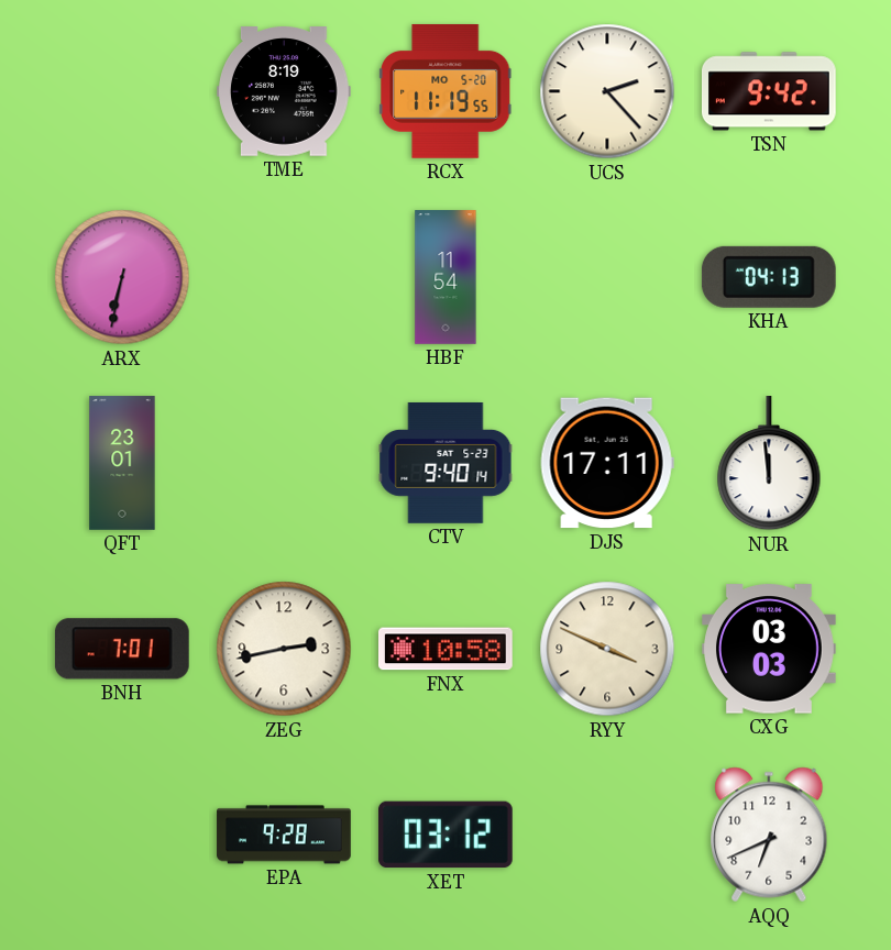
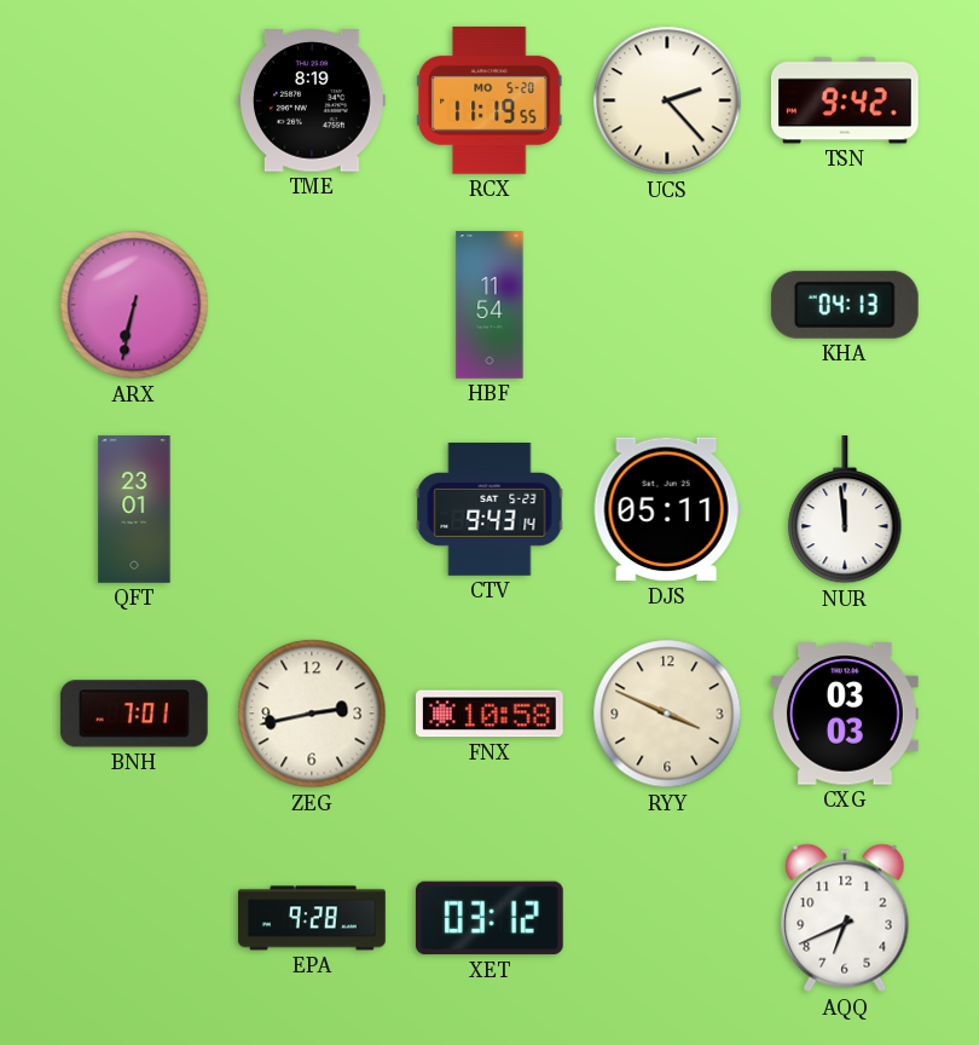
CTV: 9:40 -> 9:43
DJS: 17:11 -> 05:11
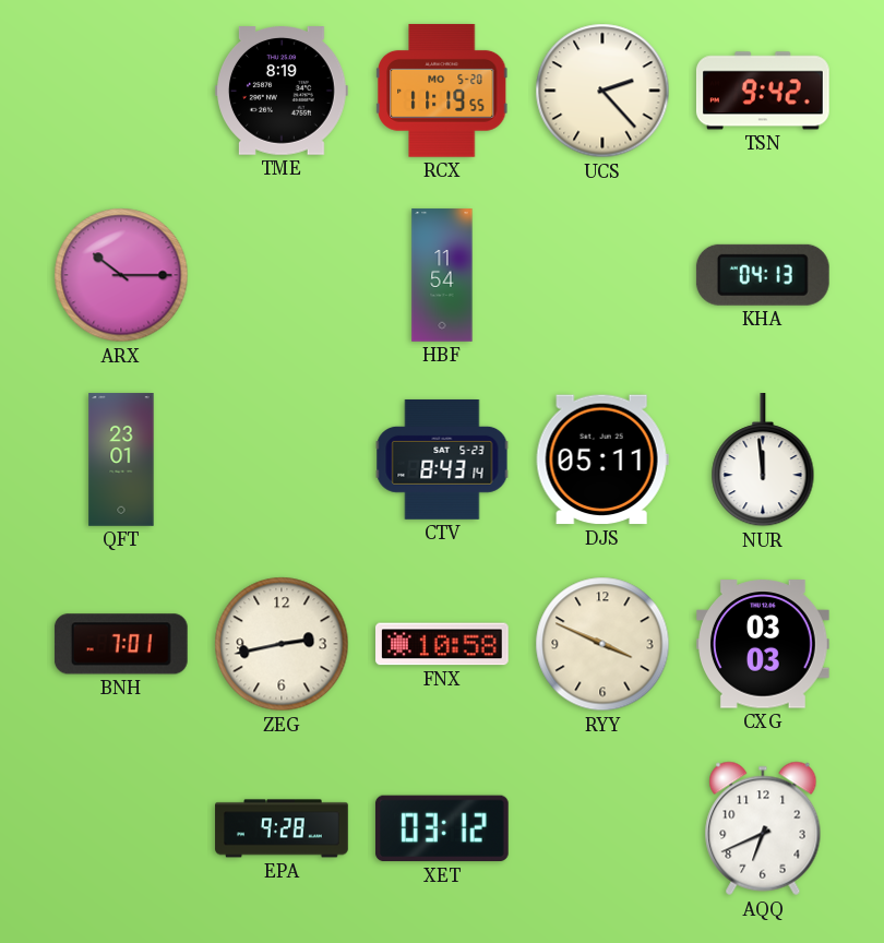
ARX: 6:32 -> 10:15
CTV: 9:43 -> 8:43
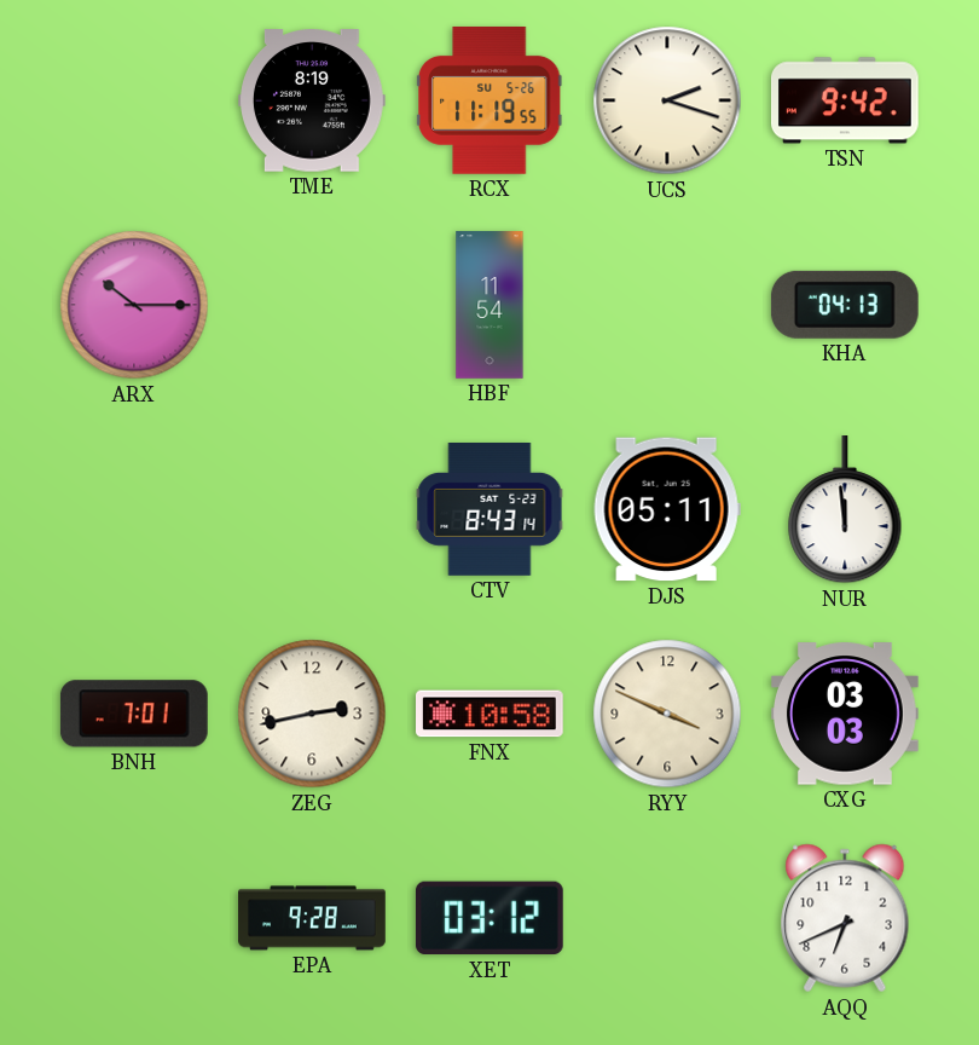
RCX date: MO 5-20 -> SU 5-26
UCS: 2:23 -> 2:18
QFT: 23:01 -> none
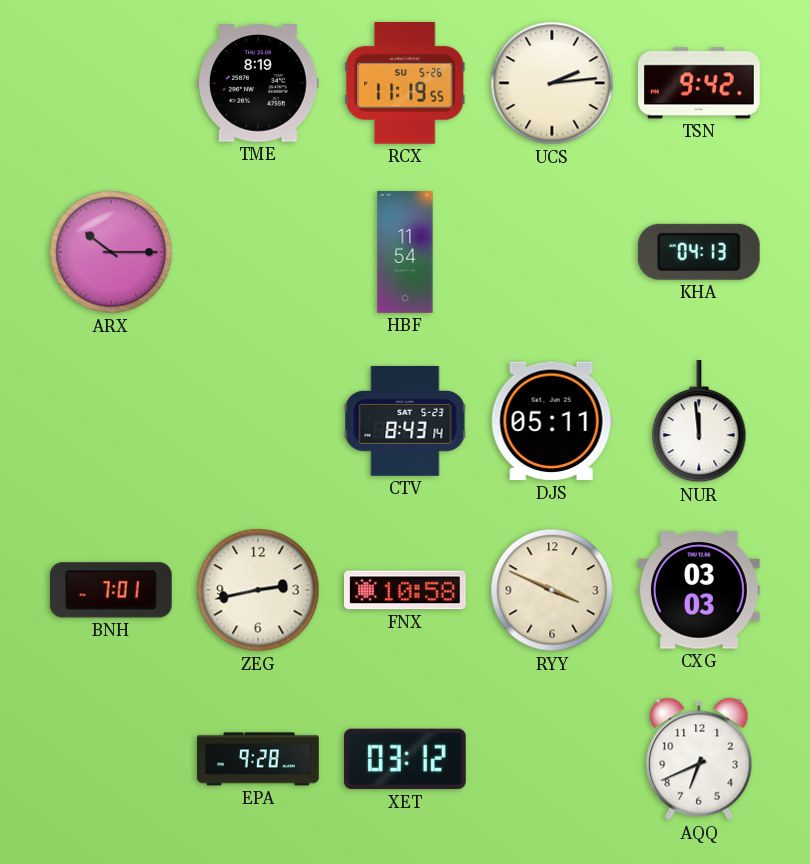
UCS: 2:18 -> 2:14
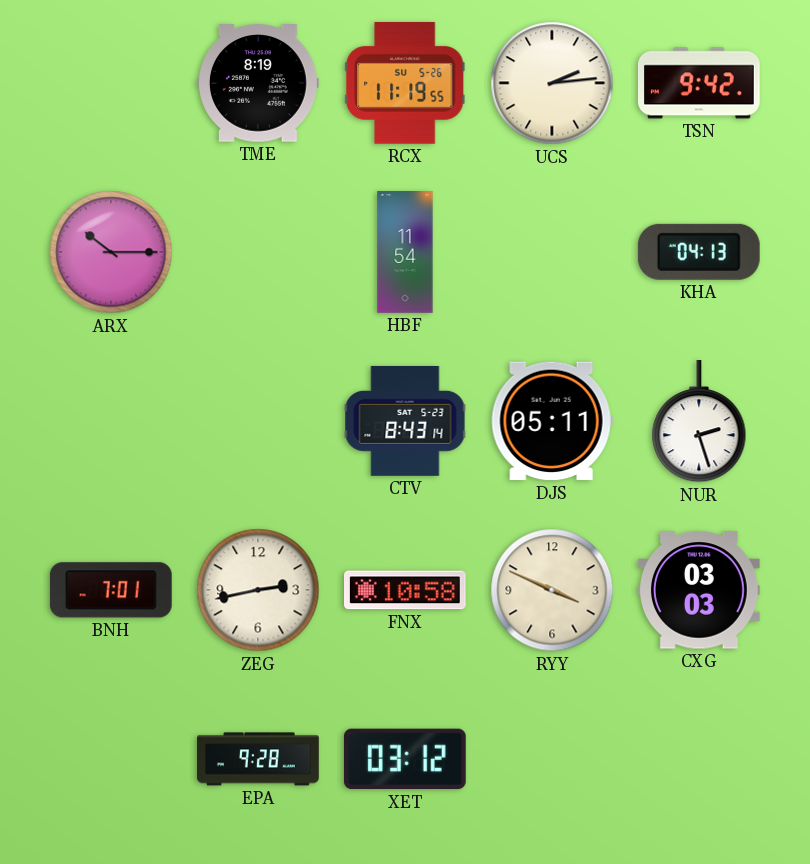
NUR: 11:59 -> 2:27
AQQ: 6:41 -> none
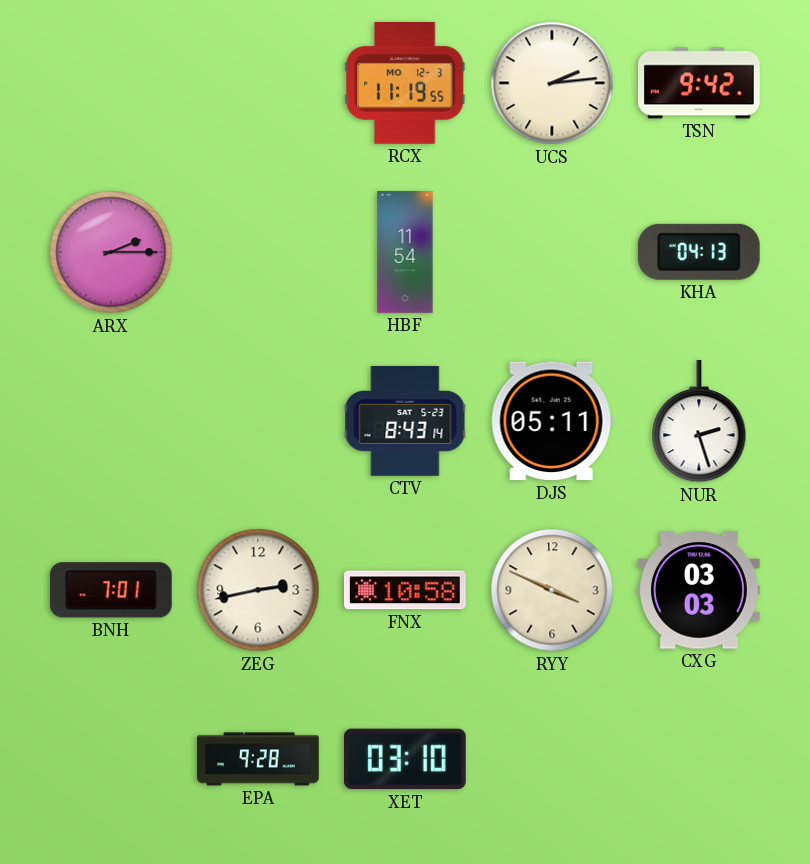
TME: 8:19 -> none
RCX date: SU 5-26 -> MO 12-3
ARX: 10:15 -> 2:15
XET: 03:12 -> 03:10
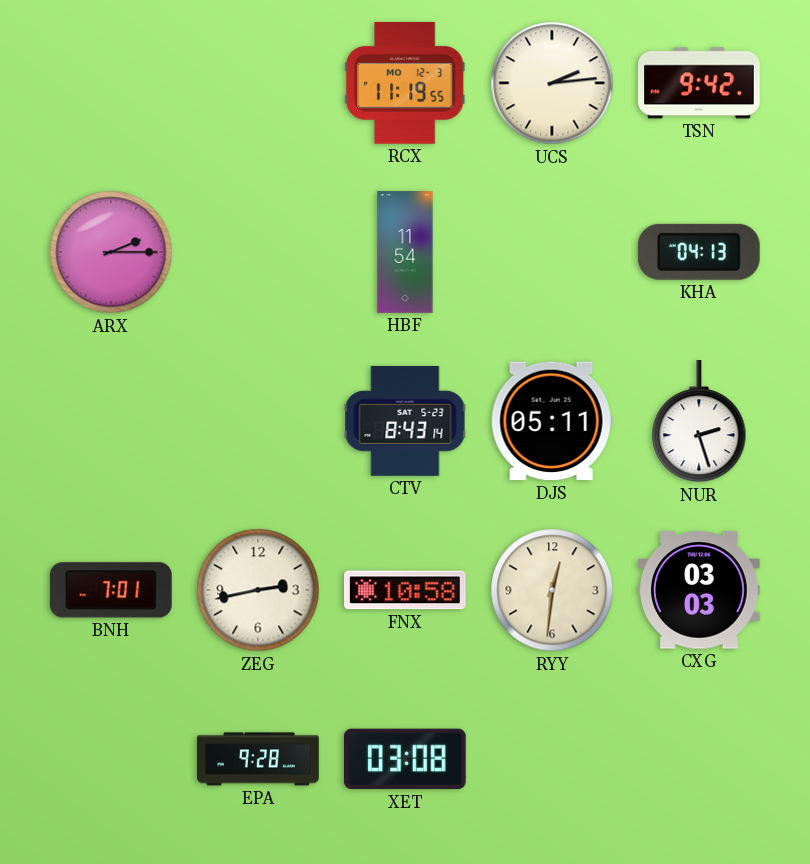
RYY: 3:49 -> 12:31
XET: 03:10 -> 03:08
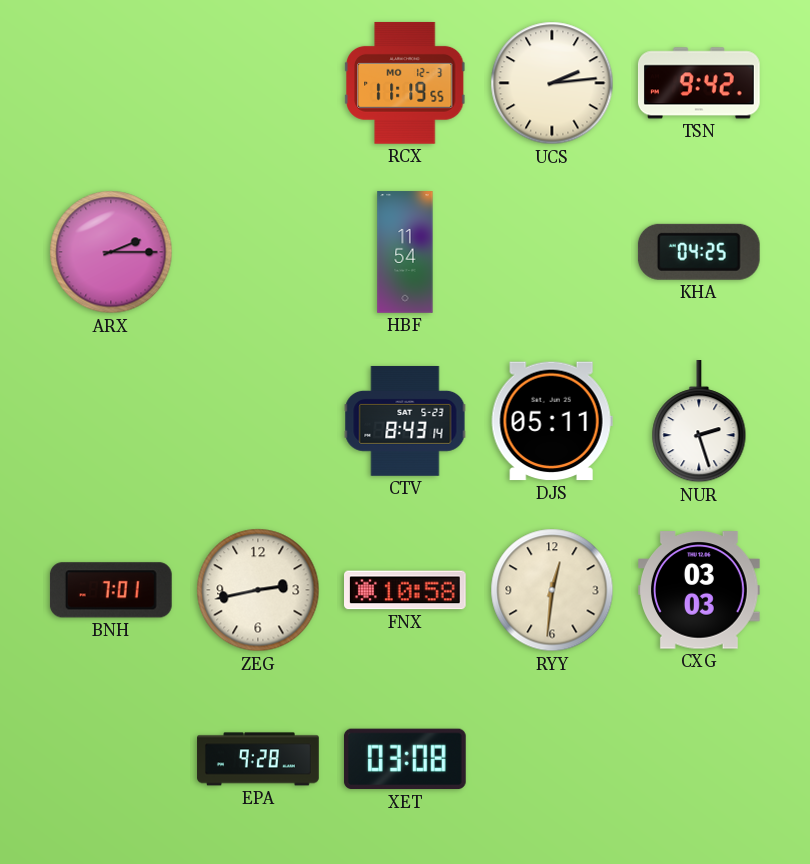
KHA: 04:13 -> 04:25
